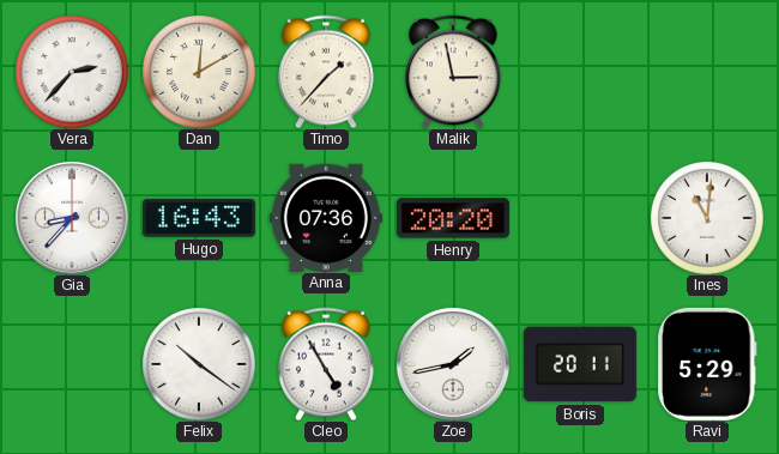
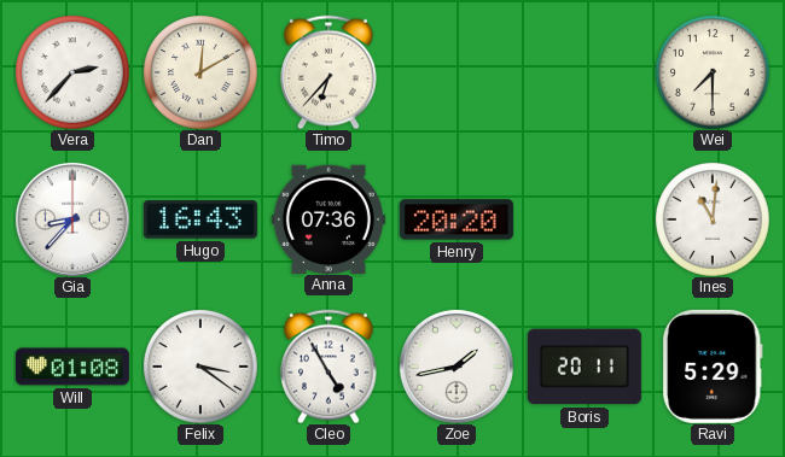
Timo: 1:37 -> 6:37
Malik: 2:58 -> none
Wei: none -> 7:30
Will: none -> 01:08
Felix: 10:21 -> 3:21
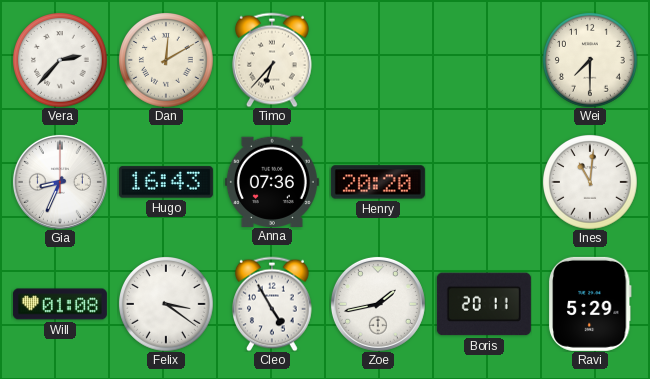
Gia: 8:37 -> 8:34
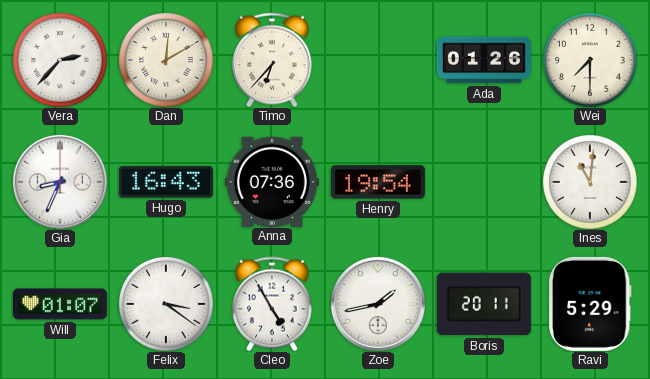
Ada: none -> 01:26
Henry: 20:20 -> 19:54
Will: 01:08 -> 01:07
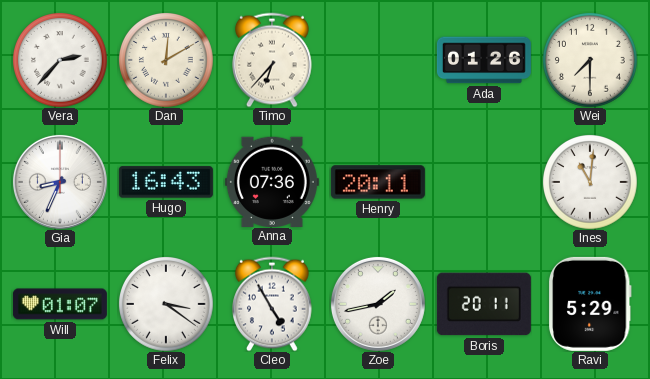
Henry: 19:54 -> 20:11
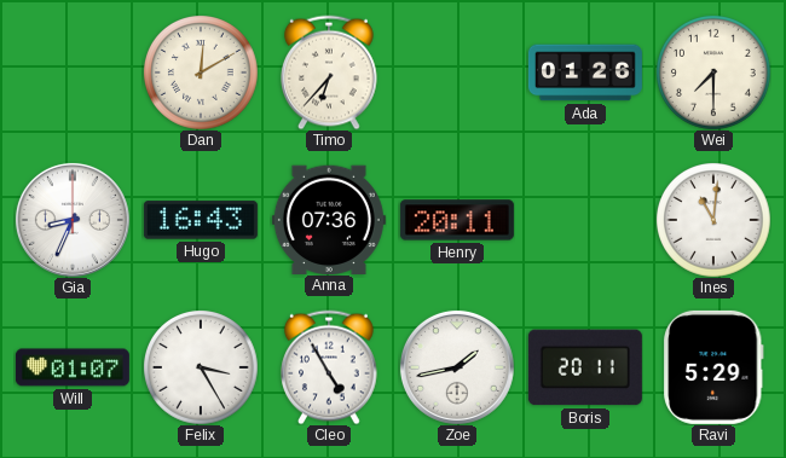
Vera: 2:37 -> none
Felix: 3:21 -> 3:25
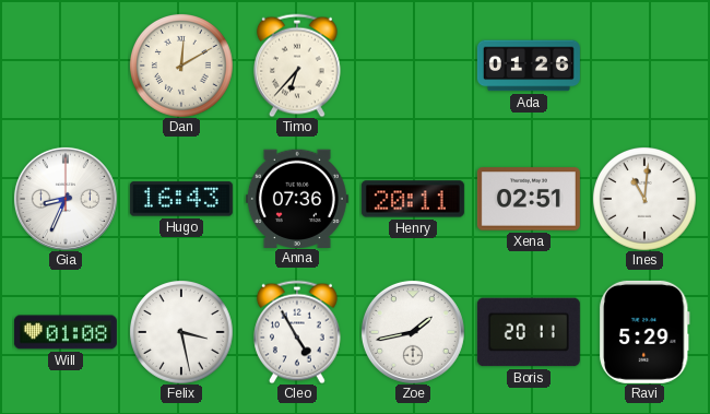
Wei: 7:30 -> none
Xena: none -> 02:51
Will: 01:07 -> 01:08
Felix: 3:25 -> 3:28
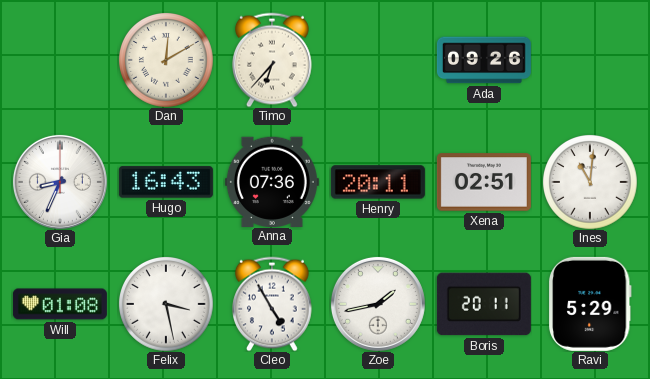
Ada: 01:26 -> 09:26
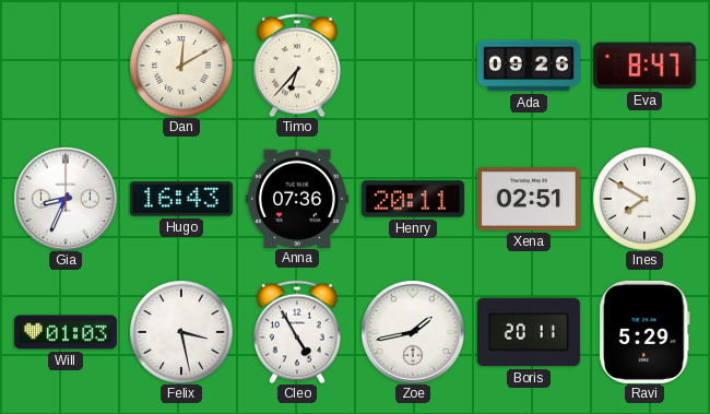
Eva: none -> 8:47
Ines: 11:01 -> 7:50
Will: 01:08 -> 01:03
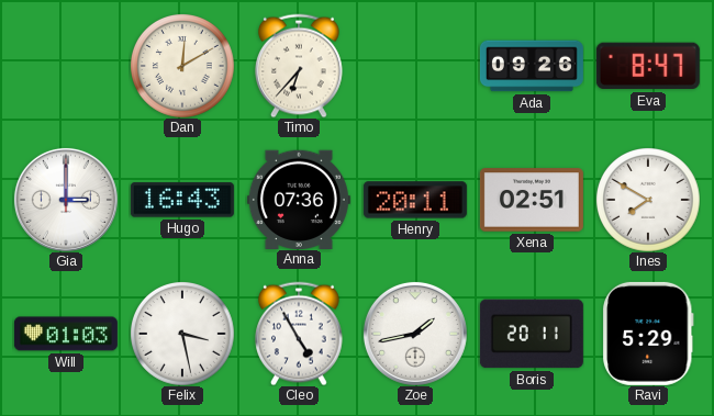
Gia: 8:34 -> 3:00
